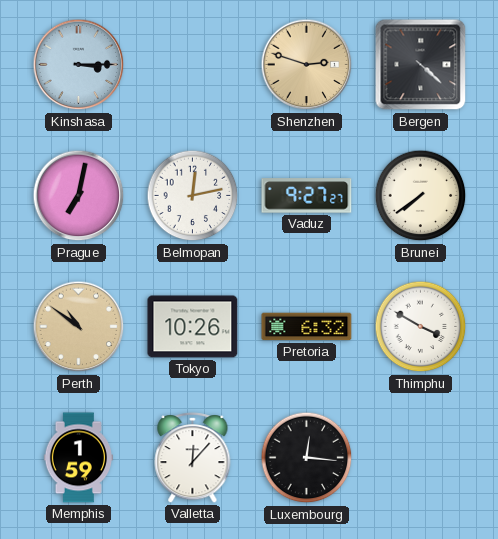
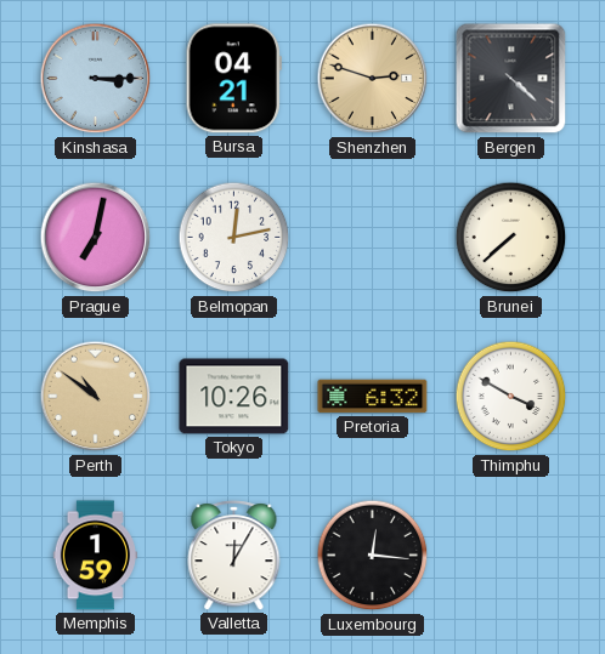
Bursa: none -> 04:21
Vaduz: 9:27 -> none
Brunei: 7:39 -> 7:38
Valletta: 12:07 -> 12:05
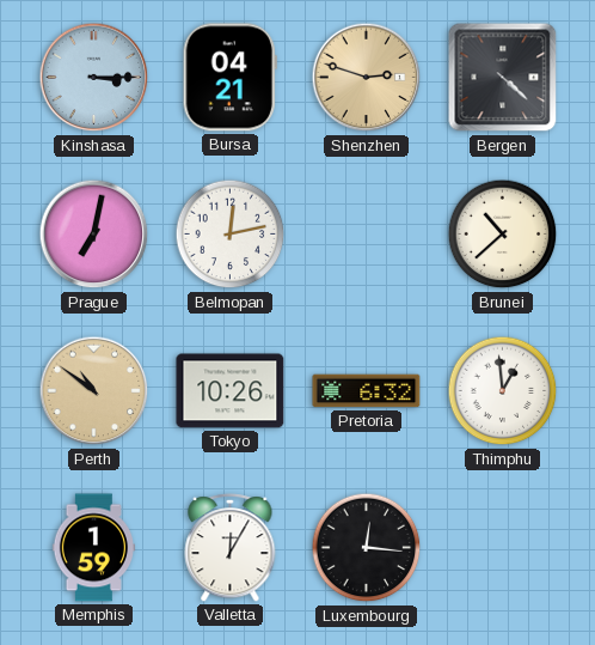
Brunei: 7:38 -> 10:38
Thimphu: 3:50 -> 12:59
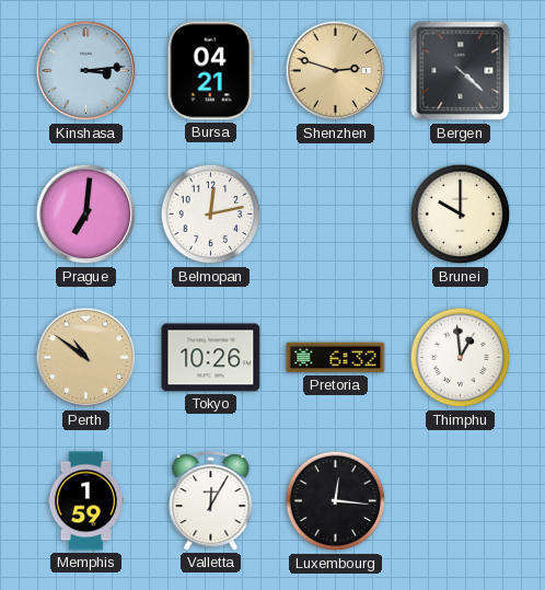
Kinshasa: 3:15 -> 3:14
Prague: 7:02 -> 7:01
Brunei: 10:38 -> 10:00
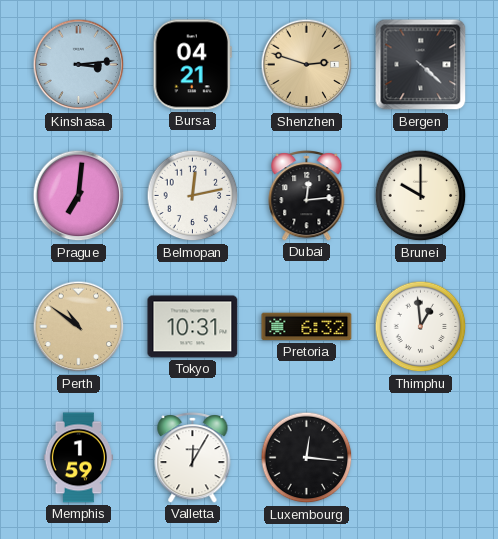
Dubai: none -> 12:14
Tokyo: 10:26 -> 10:31
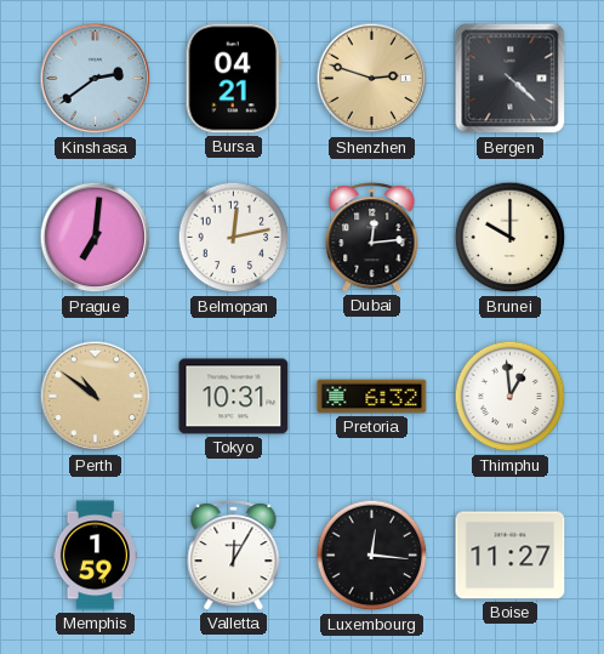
Kinshasa: 3:14 -> 2:39
Boise: none -> 11:27
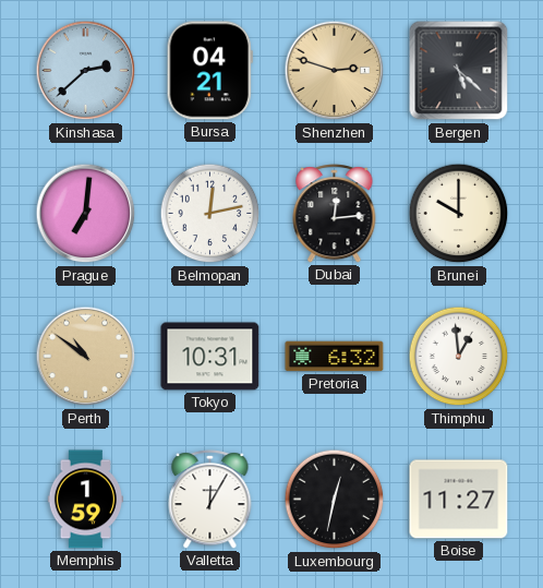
Kinshasa: 2:39 -> 2:38
Bergen: 4:22 -> 5:22
Luxembourg: 12:16 -> 12:32
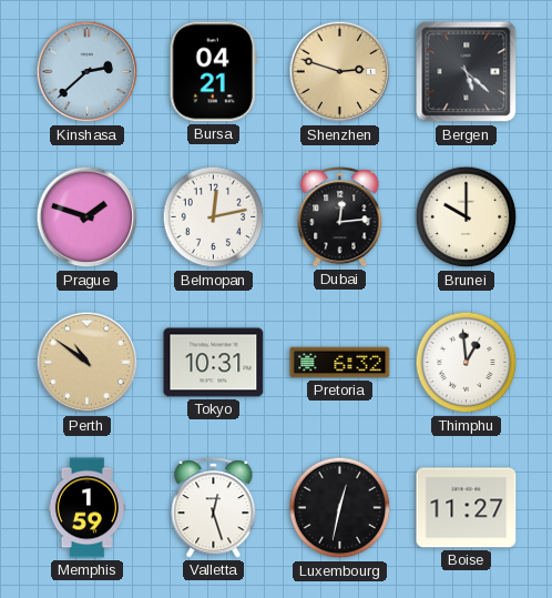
Prague: 7:01 -> 1:48
Valletta: 12:05 -> 12:27
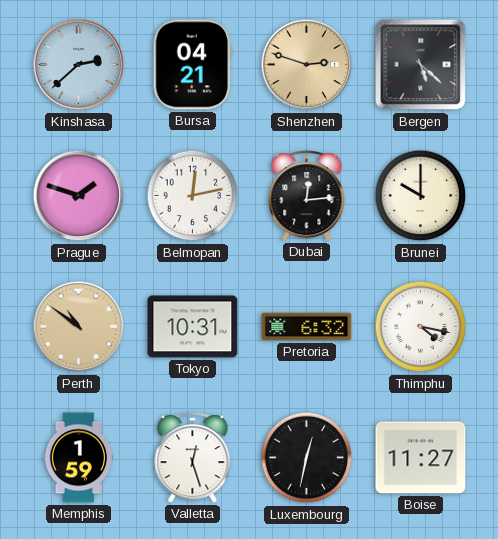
Thimphu: 12:59 -> 4:17
